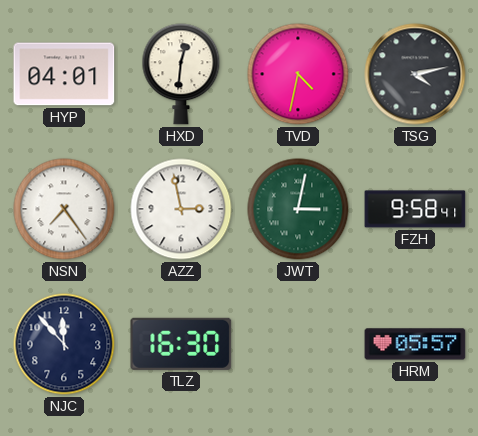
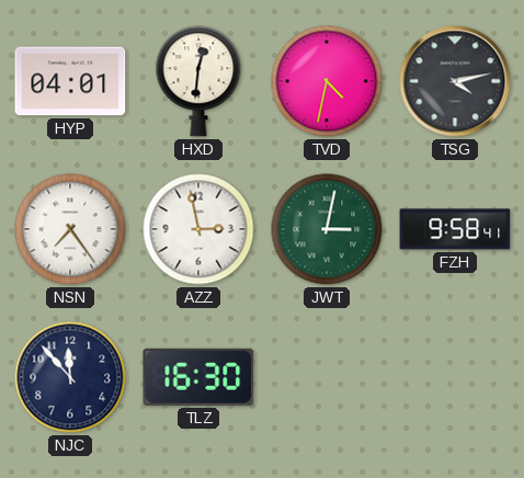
HRM: 05:57 -> none
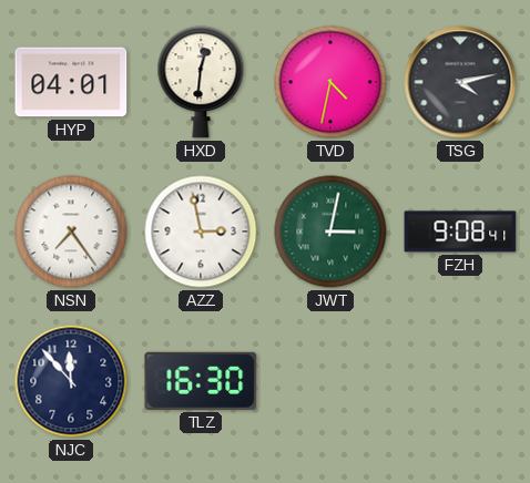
FZH: 9:58 -> 9:08
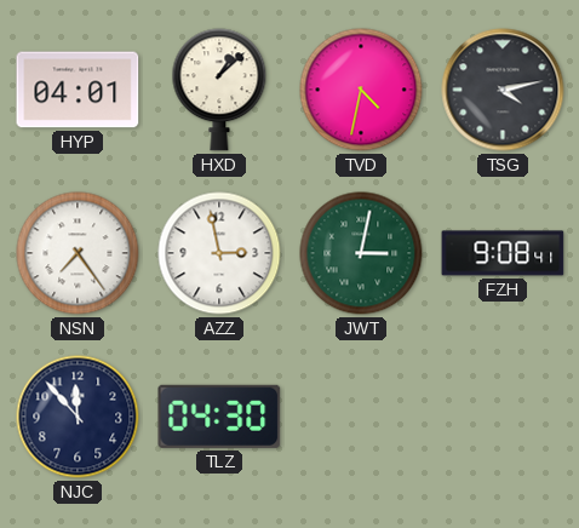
HXD: 12:31 -> 1:08
TLZ: 16:30 -> 04:30
